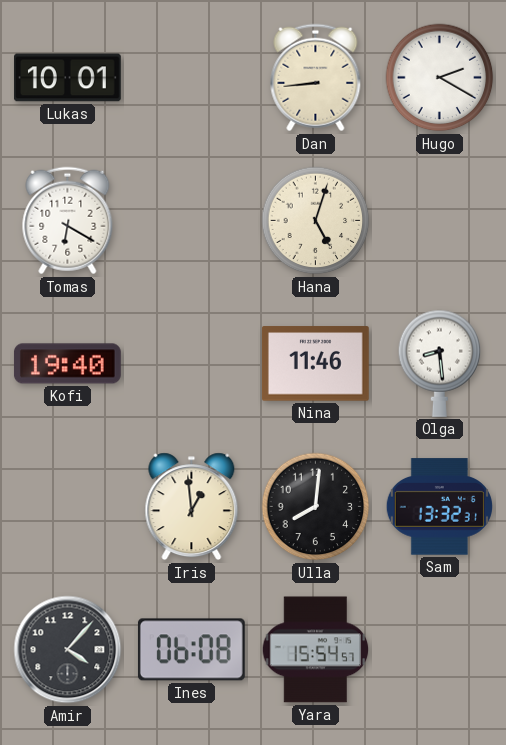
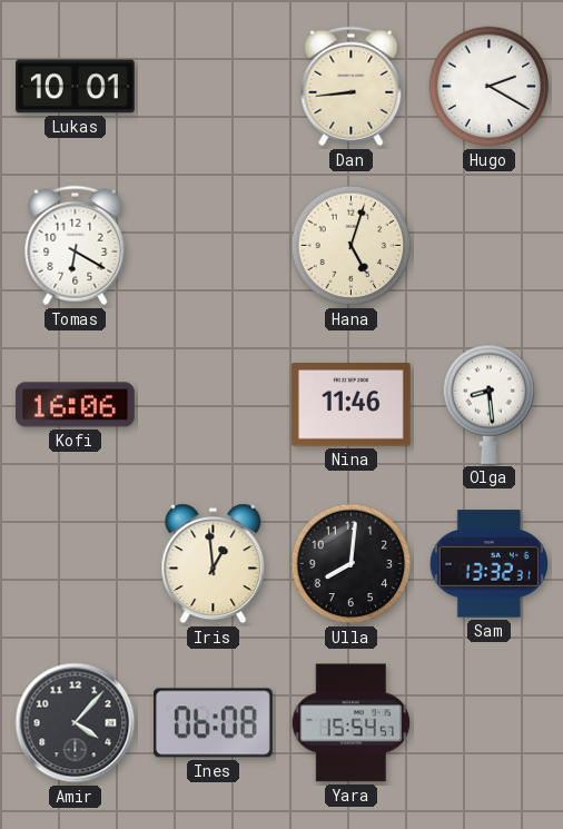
Kofi: 19:40 -> 16:06
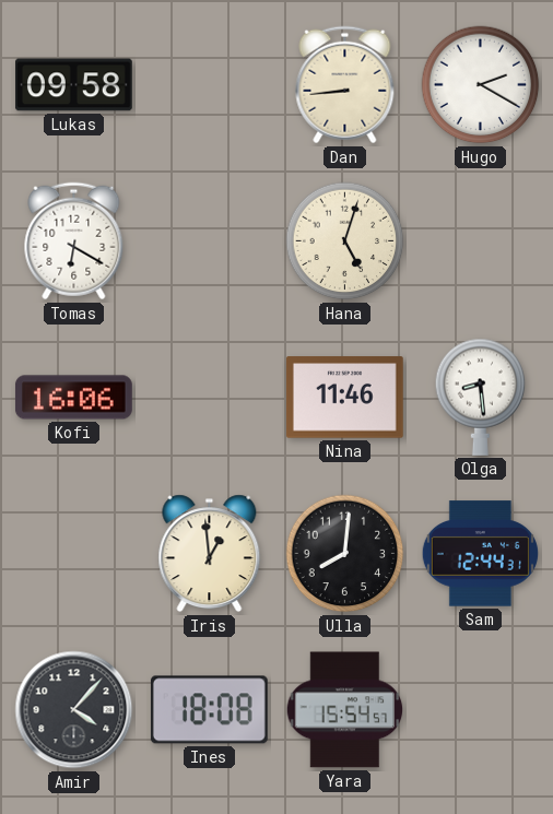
Lukas: 10:01 -> 09:58
Sam: 13:32 -> 12:44
Ines: 06:08 -> 18:08
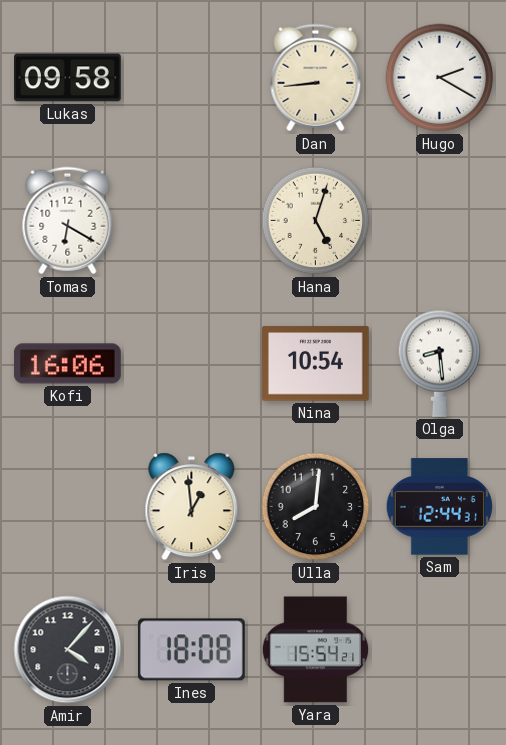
Nina: 11:46 -> 10:54
Yara: 15:54:57 -> 15:54:21
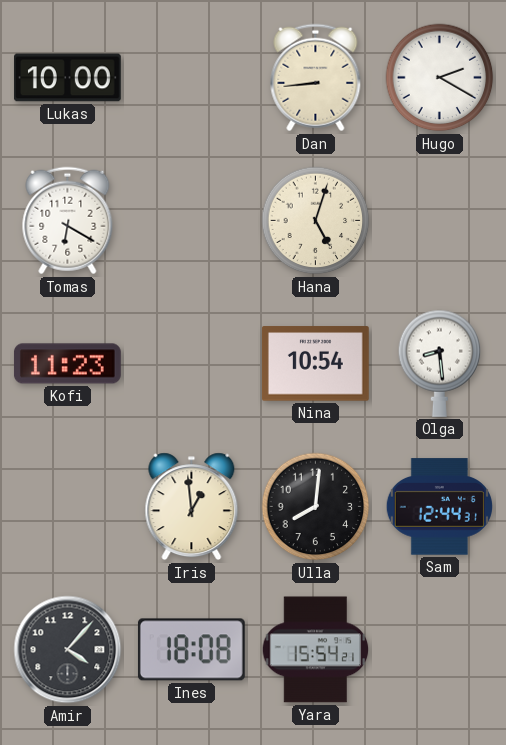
Lukas: 09:58 -> 10:00
Kofi: 16:06 -> 11:23
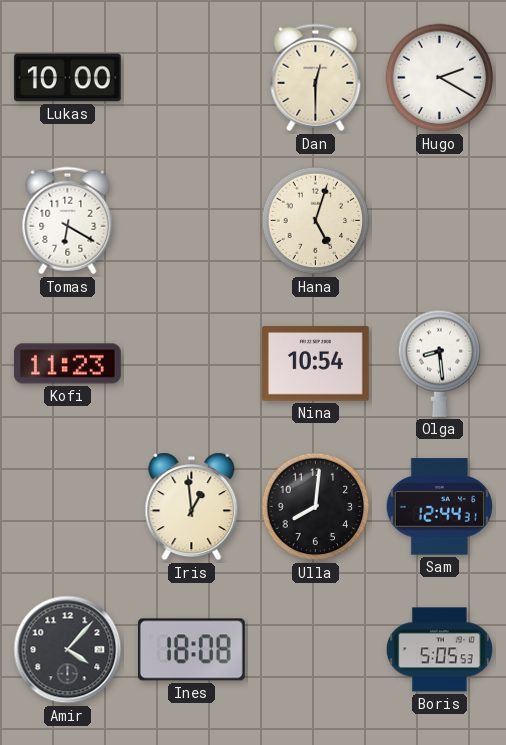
Dan: 8:44 -> 12:30
Yara: 15:54 -> none
Boris: none -> 5:05
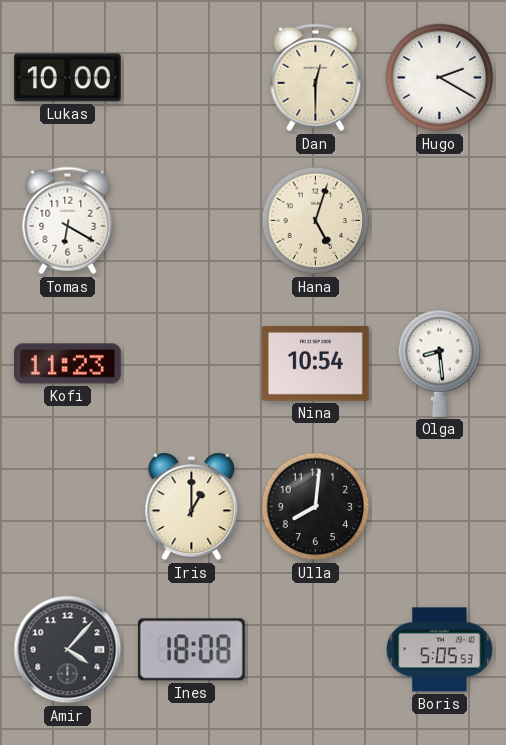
Iris: 12:59 -> 1:00
Sam: 12:44 -> none
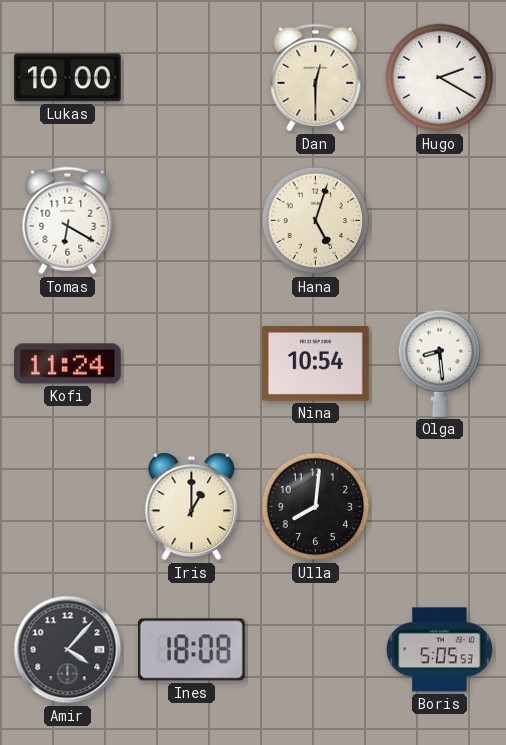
Kofi: 11:23 -> 11:24
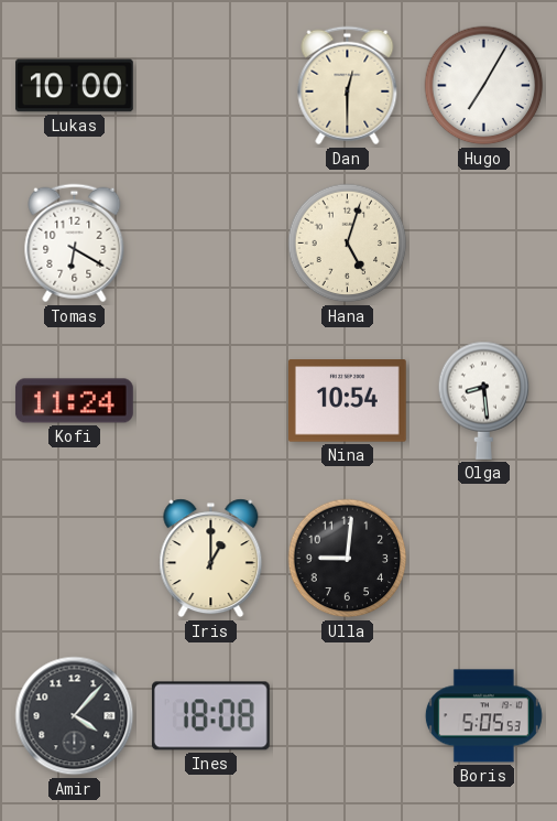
Hugo: 2:20 -> 7:05
Ulla: 8:01 -> 9:01
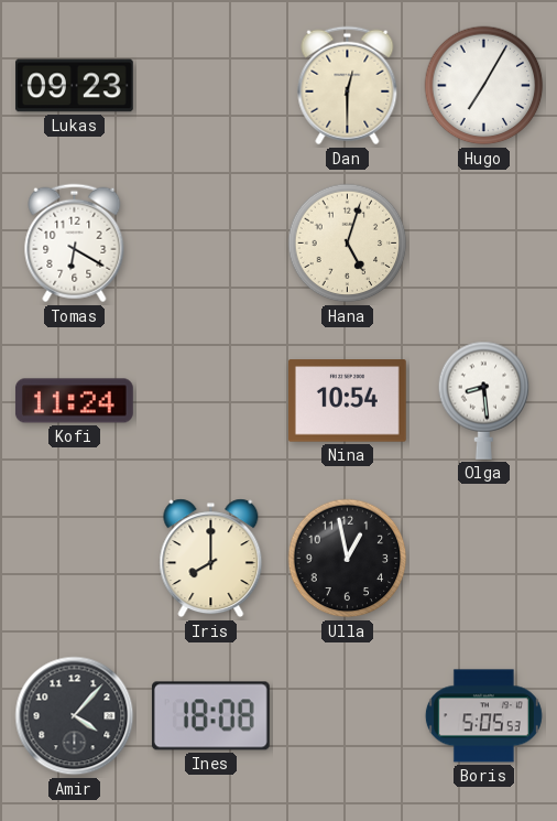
Lukas: 10:00 -> 09:23
Iris: 1:00 -> 8:00
Ulla: 9:01 -> 12:58
